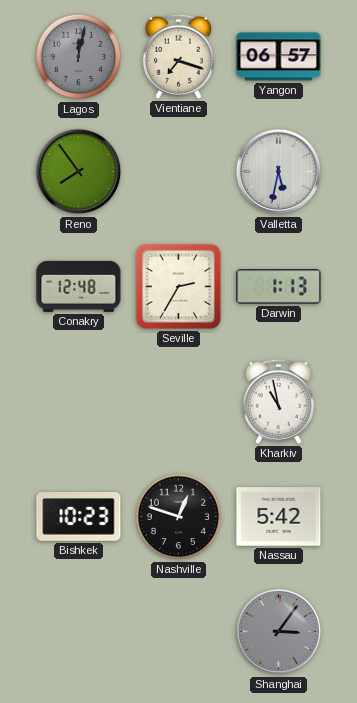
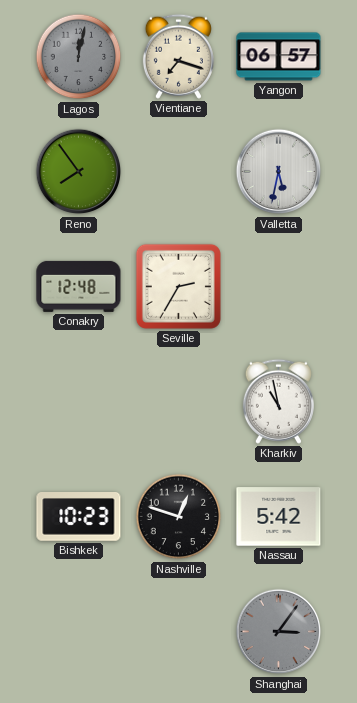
Darwin: 1:13 -> none
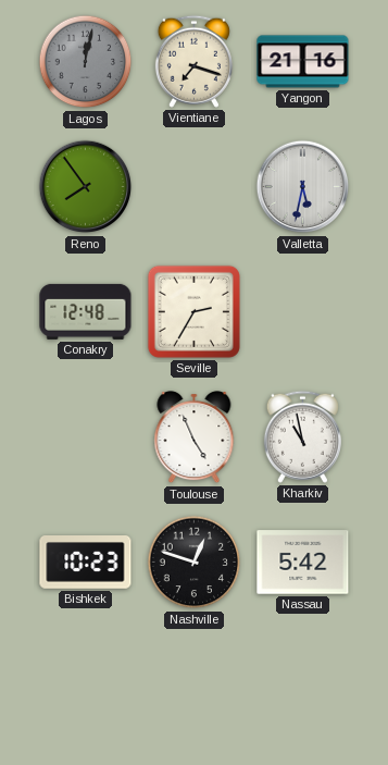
Yangon: 06:57 -> 21:16
Toulouse: none -> 4:56
Shanghai: 3:06 -> none
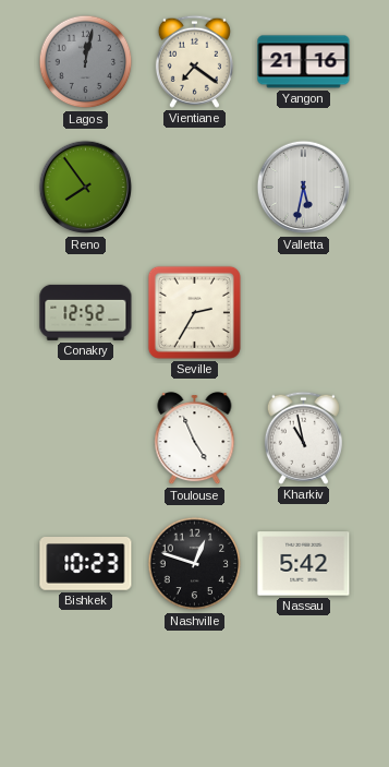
Vientiane: 7:18 -> 7:21
Conakry: 12:48 -> 12:52
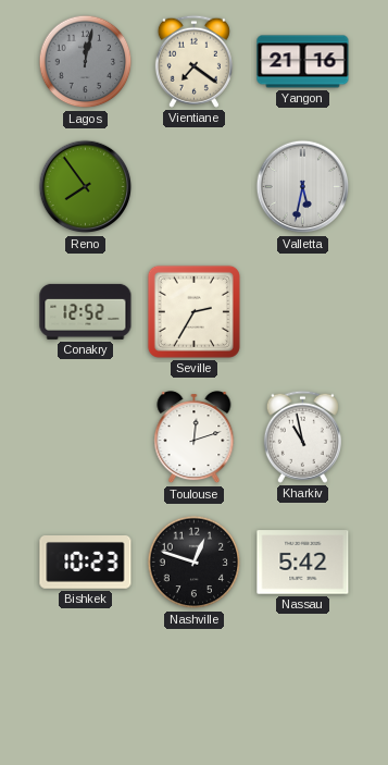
Toulouse: 4:56 -> 12:12
